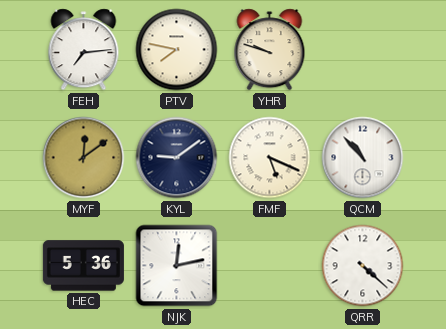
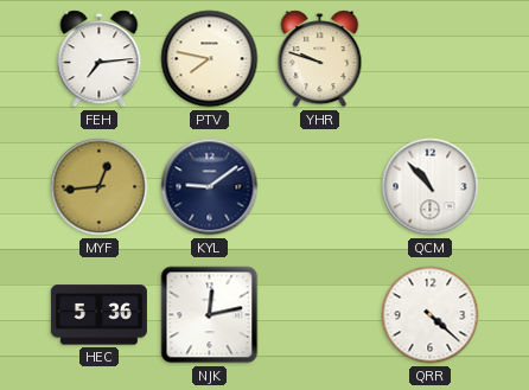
MYF: 12:09 -> 12:44
FMF: 5:19 -> none
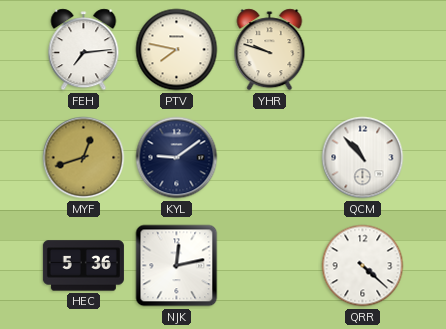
MYF: 12:44 -> 12:42
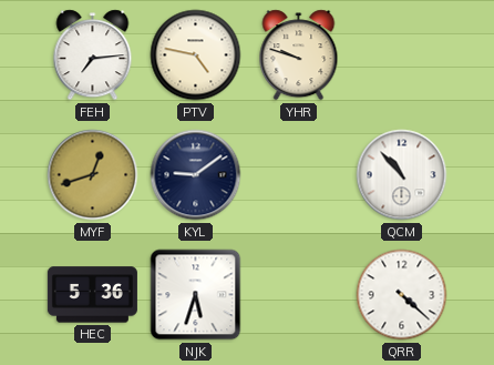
PTV: 7:47 -> 4:47
NJK: 12:13 -> 5:33
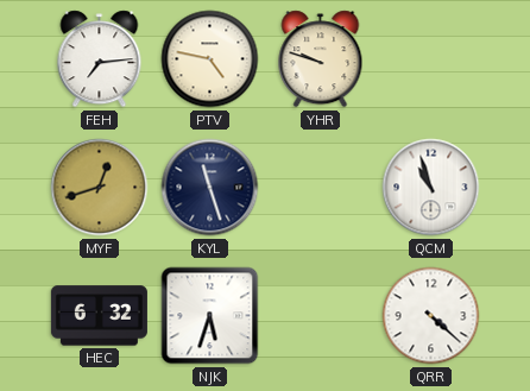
KYL: 9:09 -> 11:27
QCM: 10:53 -> 10:57
HEC: 5:36 -> 6:32
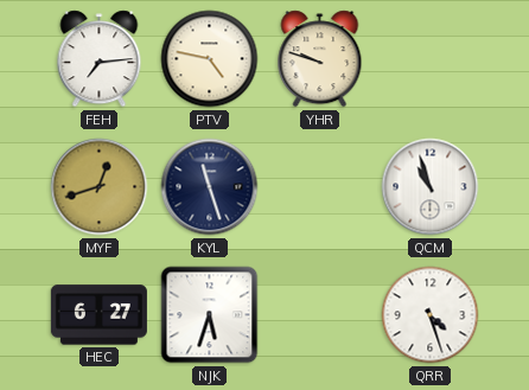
HEC: 6:32 -> 6:27
QRR: 4:22 -> 4:27
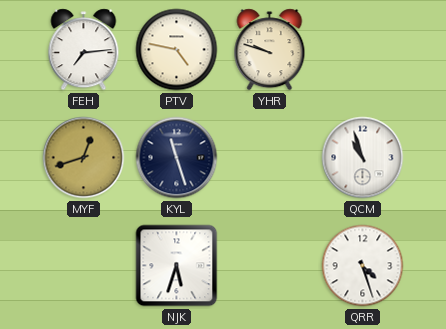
HEC: 6:27 -> none
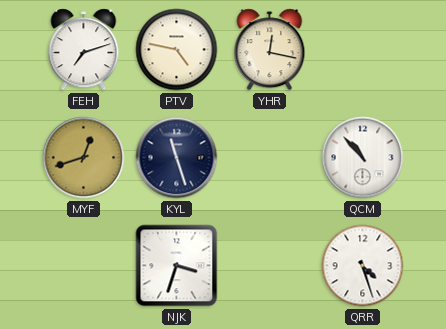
FEH: 7:14 -> 7:12
YHR: 9:48 -> 12:17
QCM: 10:57 -> 10:53
NJK: 5:33 -> 3:33
